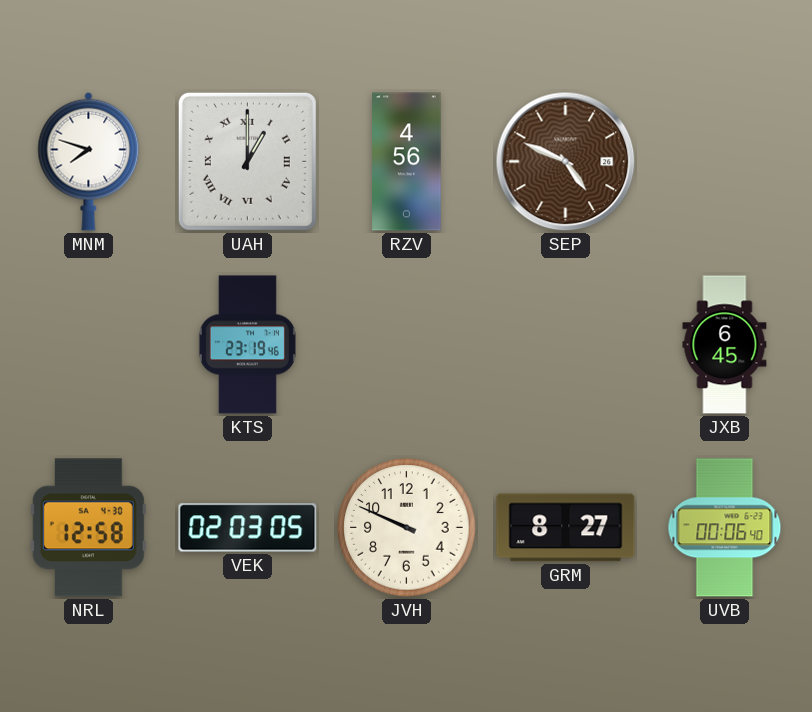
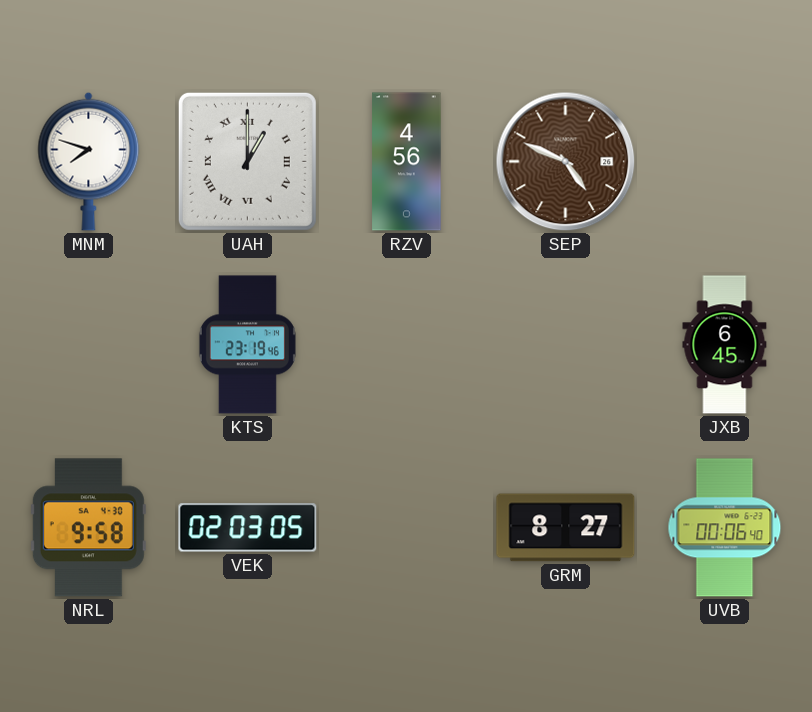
NRL: 12:58 -> 9:58
JVH: 9:49 -> none
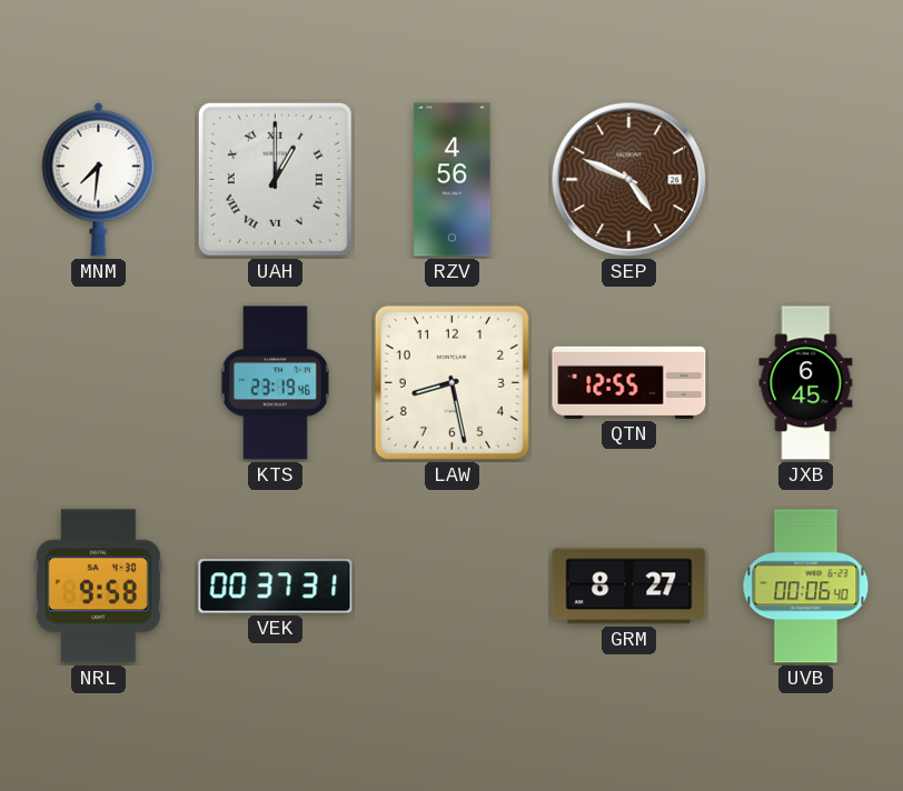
MNM: 7:48 -> 7:31
LAW: none -> 8:28
QTN: none -> 12:55
VEK: 02:03 -> 00:37
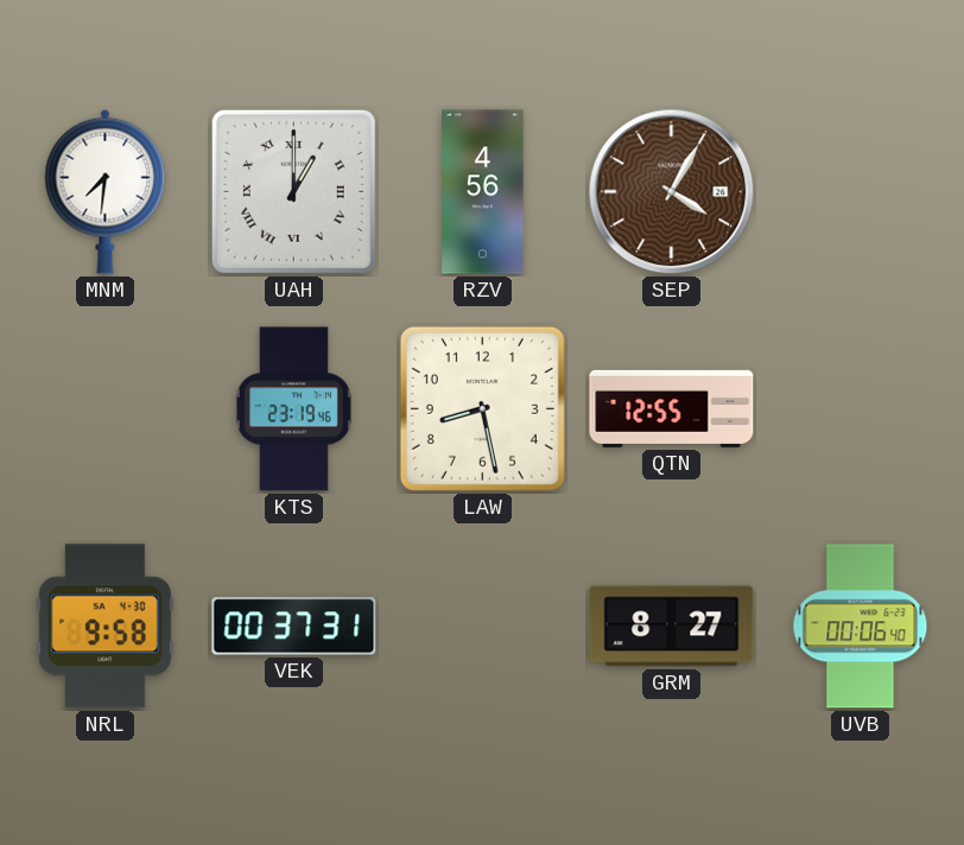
SEP: 4:49 -> 4:05
JXB: 6:45 -> none
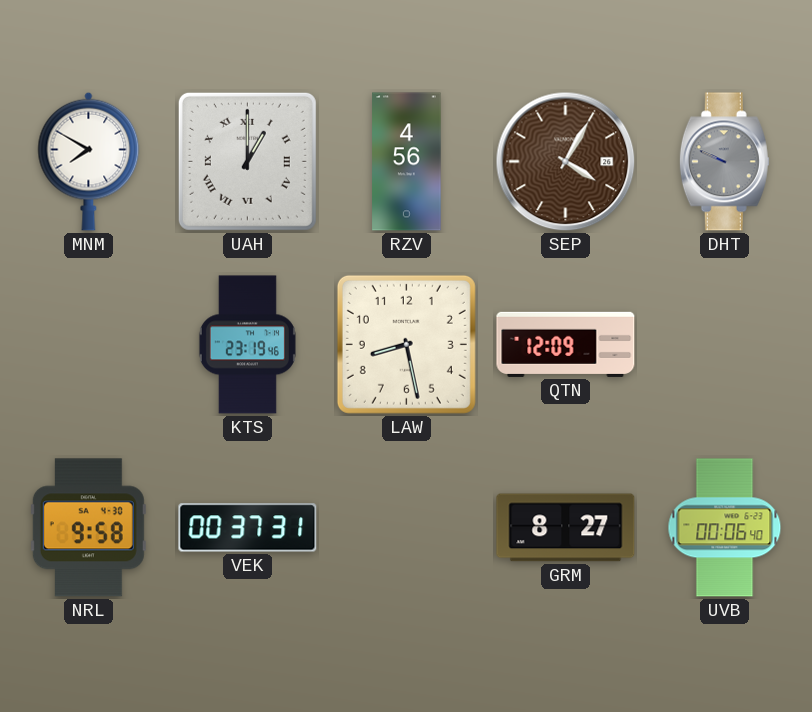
MNM: 7:31 -> 7:50
DHT: none -> 9:49
QTN: 12:55 -> 12:09
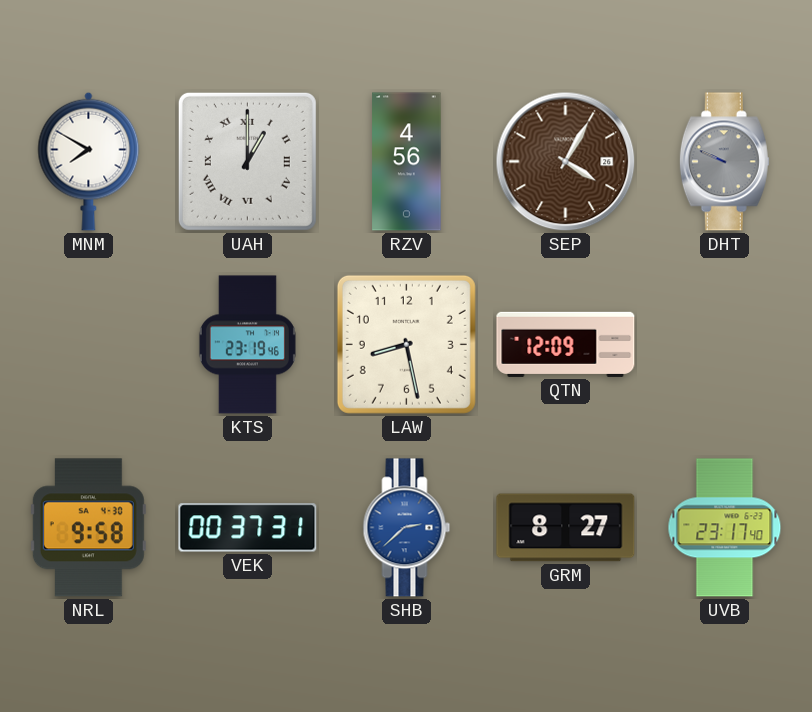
SHB: none -> 2:38
UVB: 00:06 -> 23:17
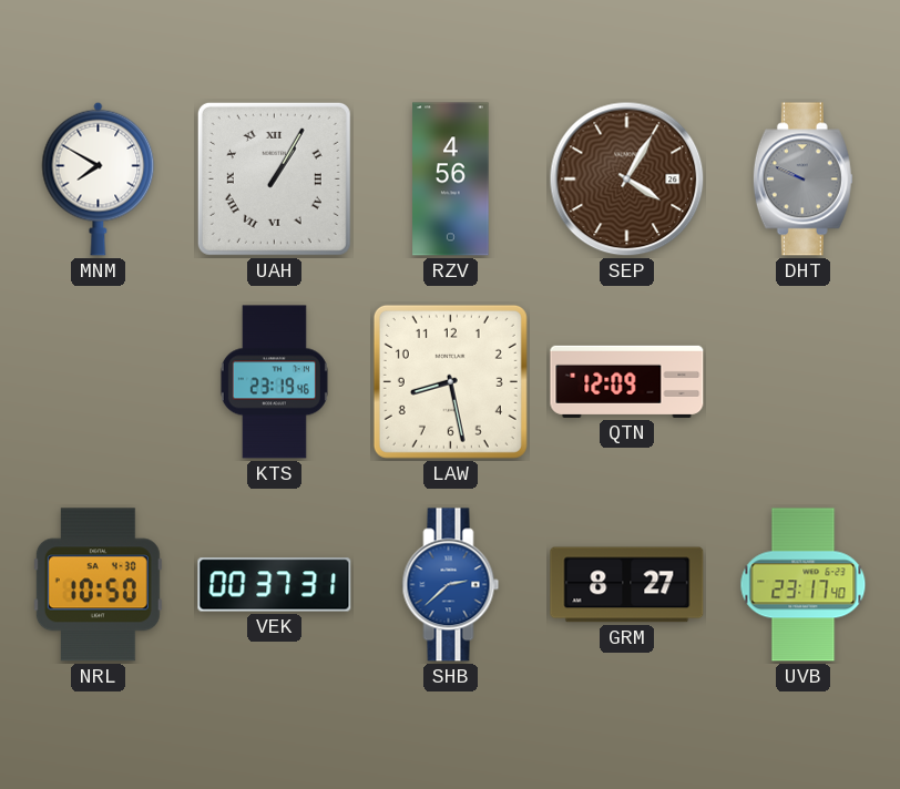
UAH: 1:00 -> 1:05
NRL: 9:58 -> 10:50
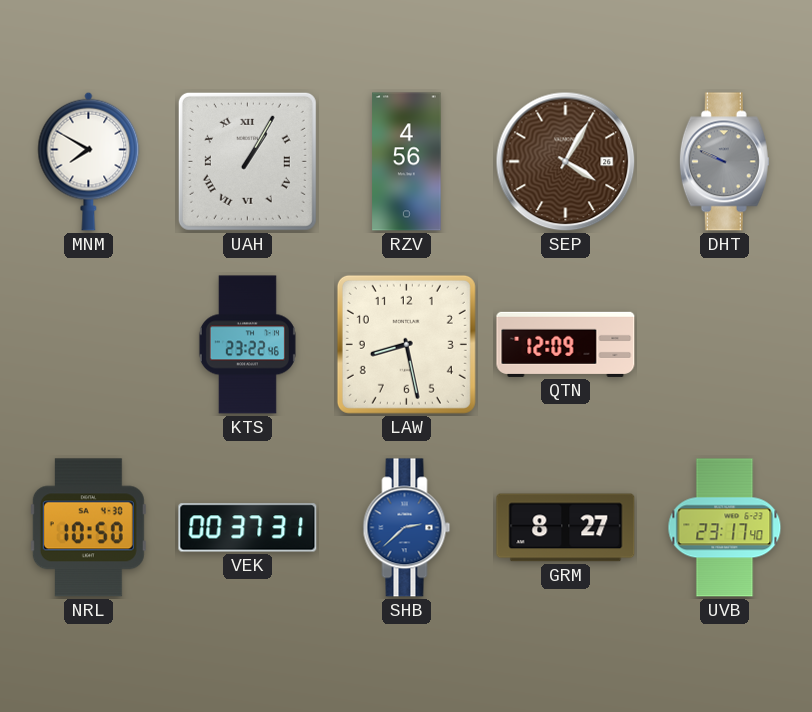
KTS: 23:19 -> 23:22
